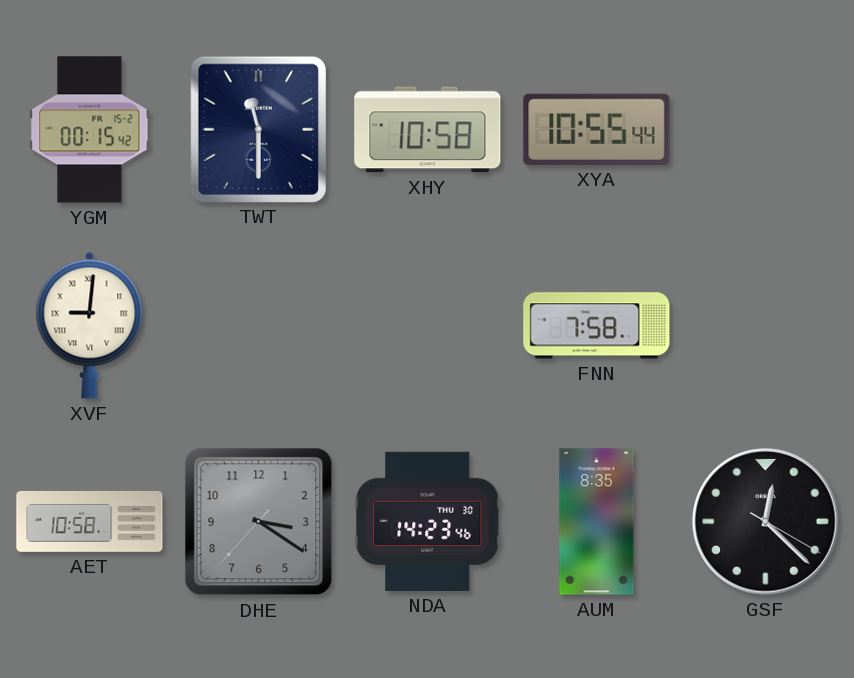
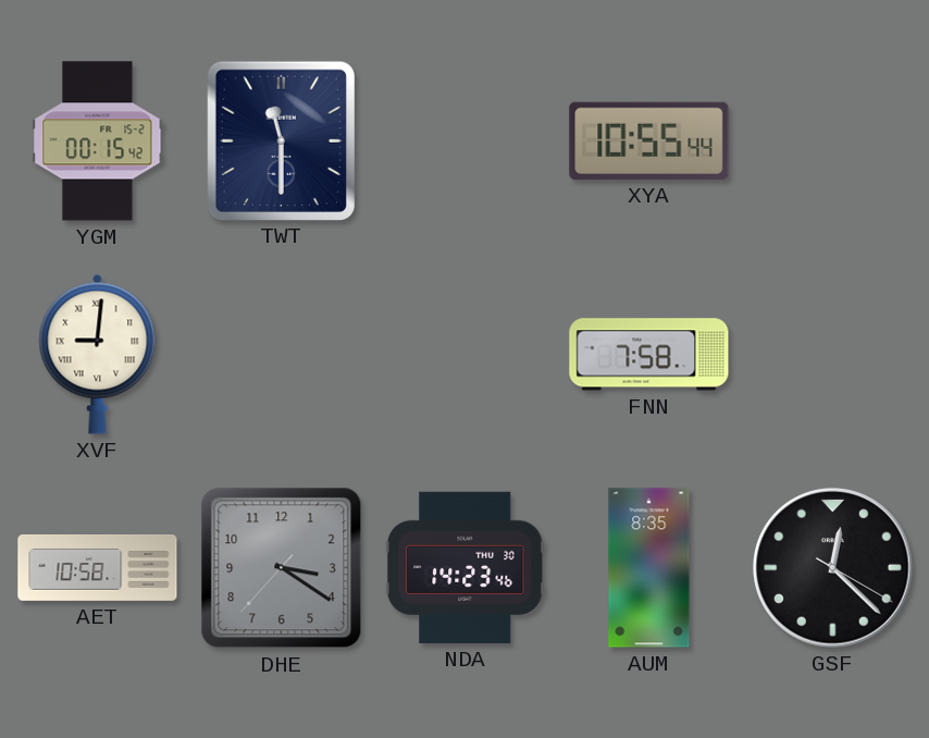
XHY: 10:58 -> none
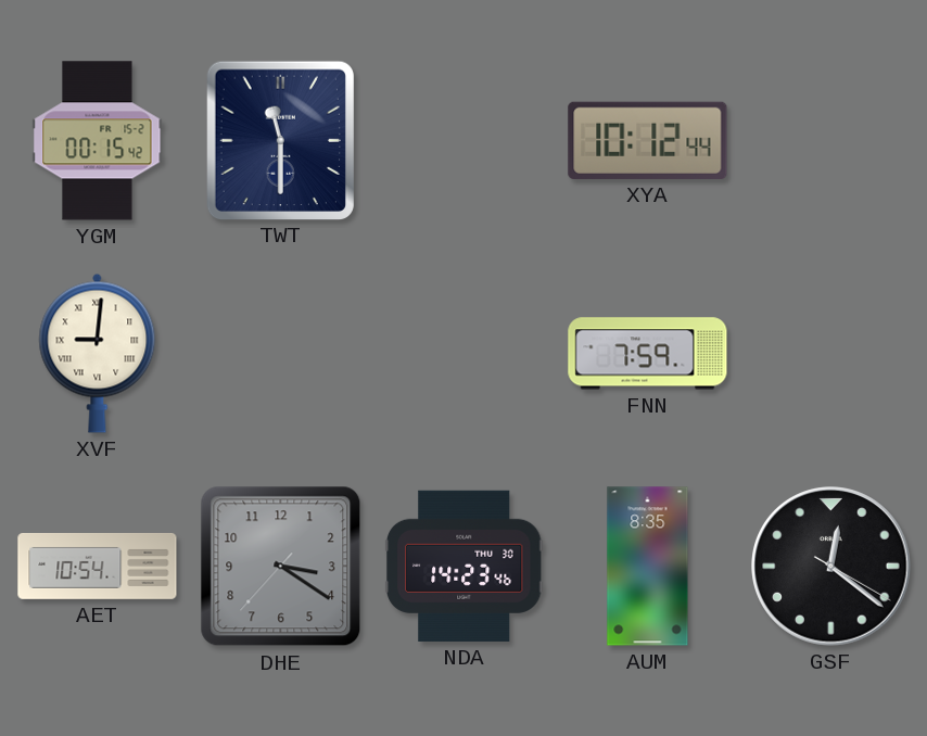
XYA: 10:55 -> 10:12
FNN: 7:58 -> 7:59
AET: 10:58 -> 10:54
GSF: 12:22 -> 12:21
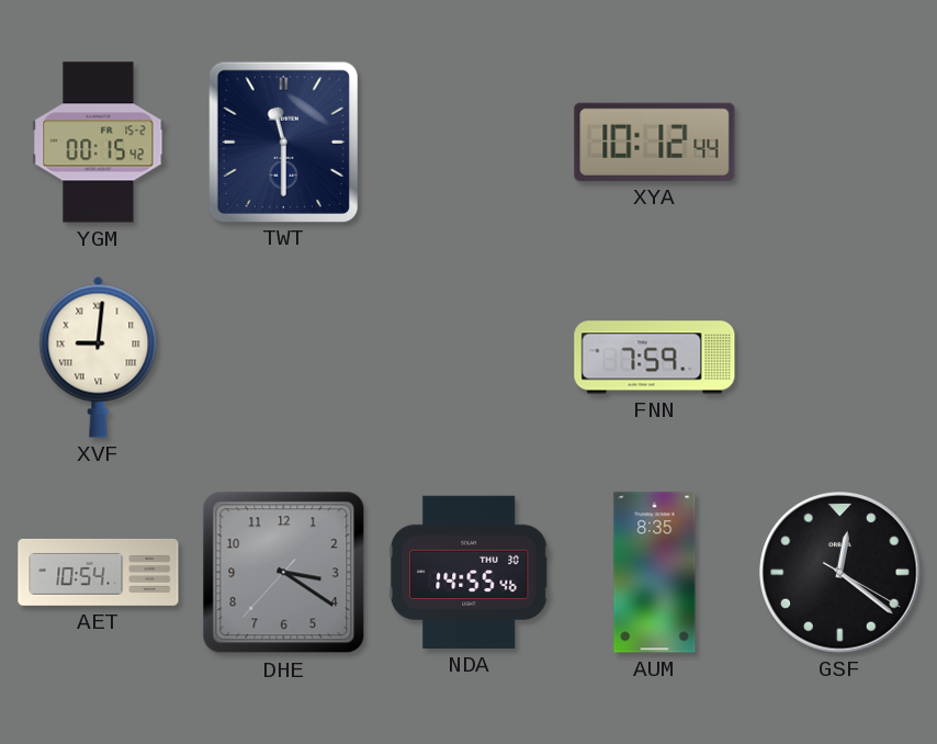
NDA: 14:23 -> 14:55
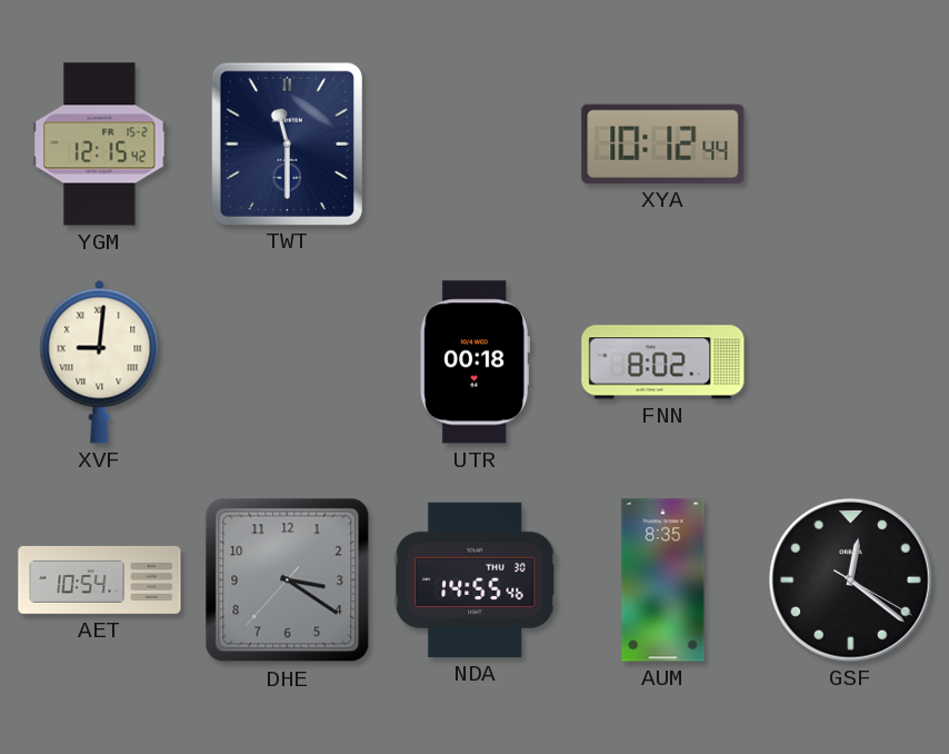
YGM: 00:15 -> 12:15
UTR: none -> 00:18
FNN: 7:59 -> 8:02
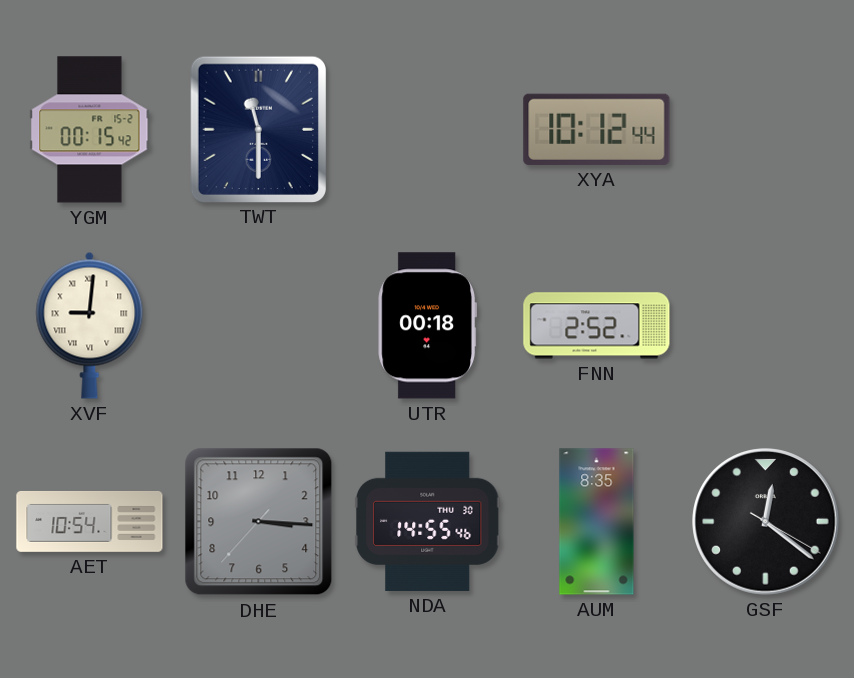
YGM: 12:15 -> 00:15
FNN: 8:02 -> 2:52
DHE: 3:20 -> 3:15
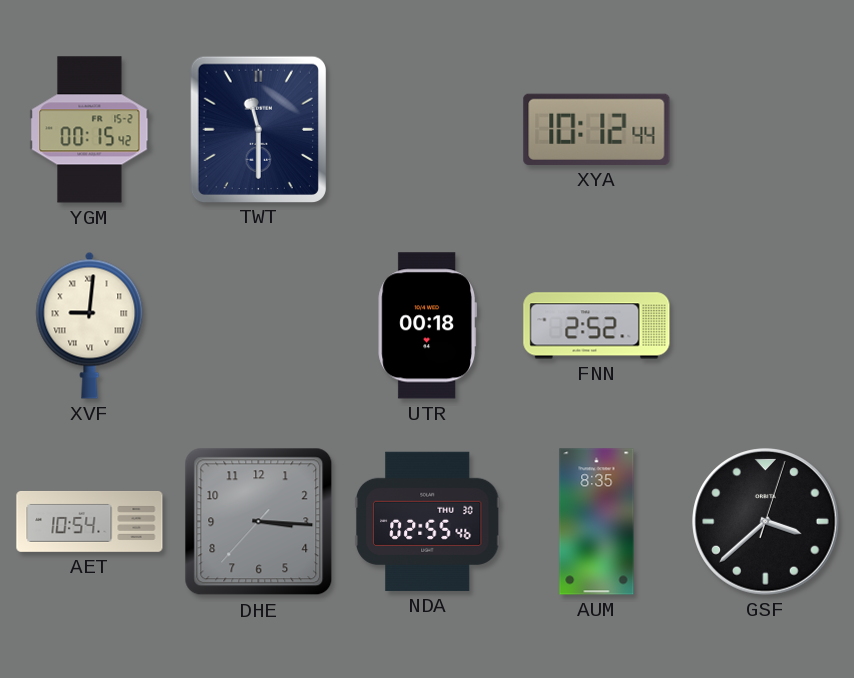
NDA: 14:55 -> 02:55
GSF: 12:21 -> 3:38
